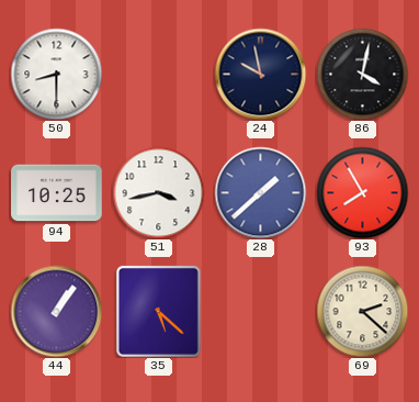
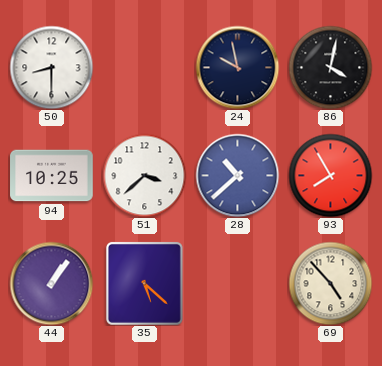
51: 3:43 -> 3:38
28: 1:38 -> 10:38
69: 2:22 -> 4:53
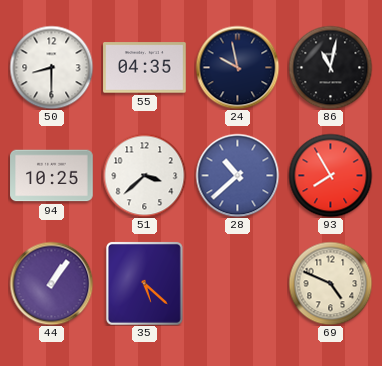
55: none -> 04:35
86: 4:02 -> 11:02
69: 4:53 -> 4:49
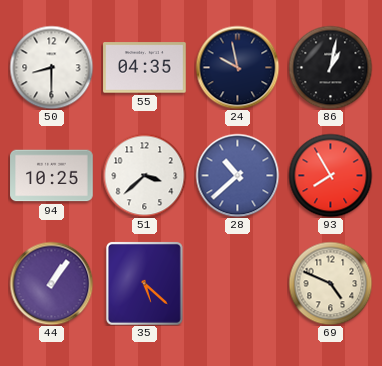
86: 11:02 -> 1:02
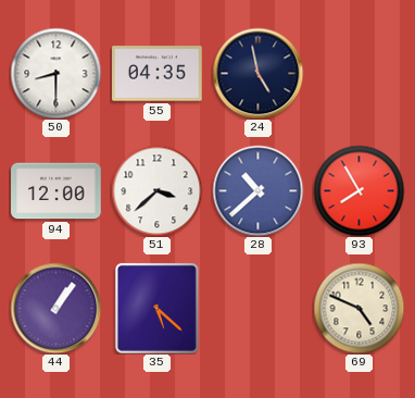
24: 9:58 -> 4:58
86: 1:02 -> none
94: 10:25 -> 12:00
